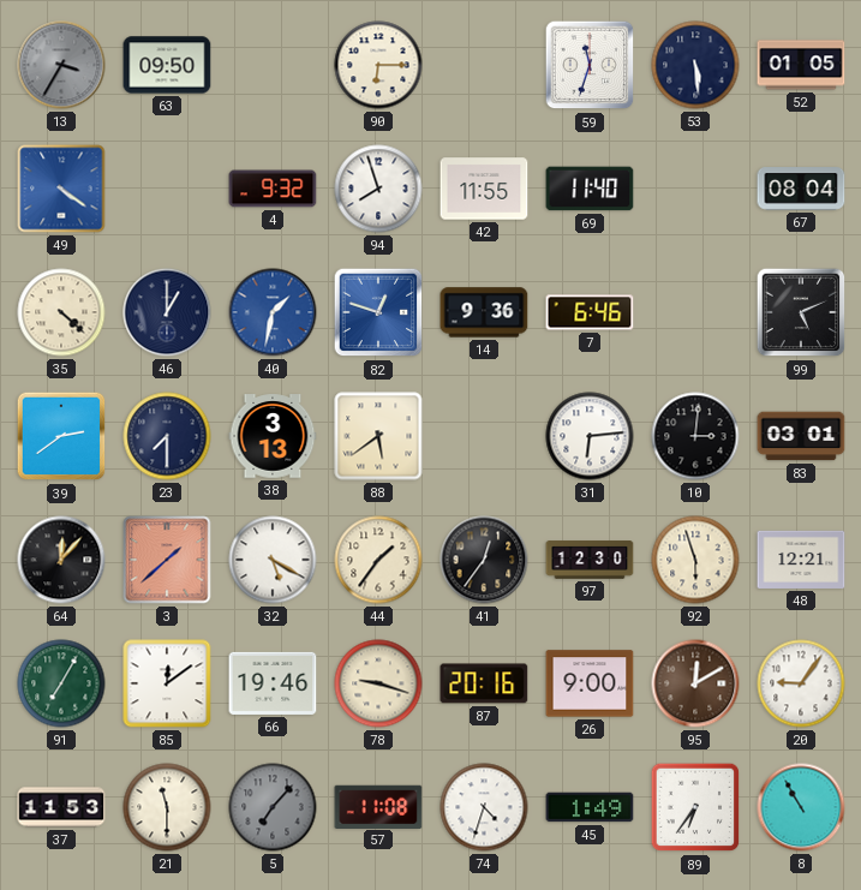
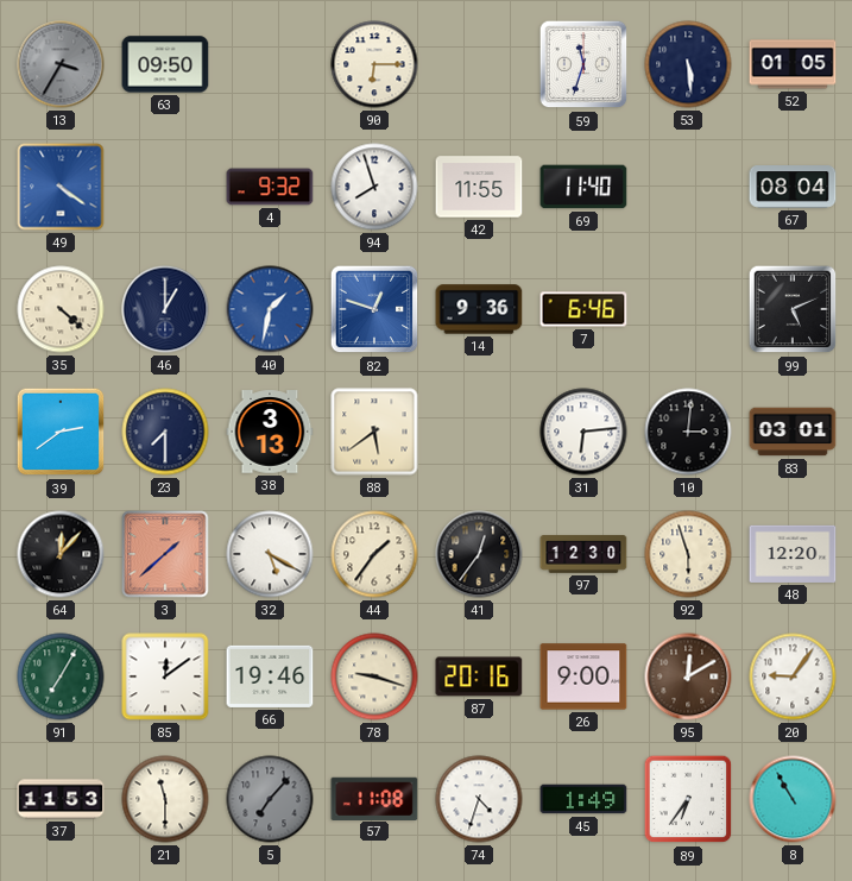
48: 12:21 -> 12:20
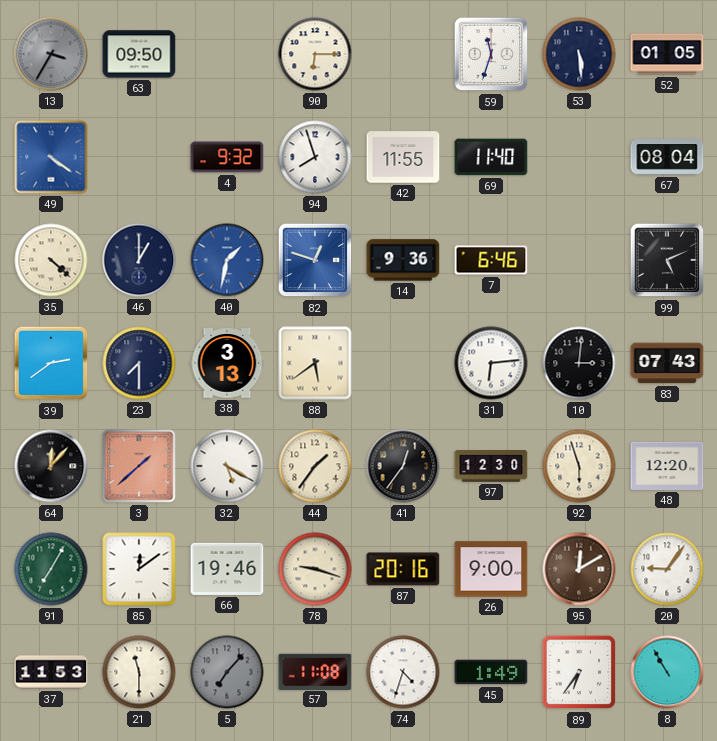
83: 03:01 -> 07:43
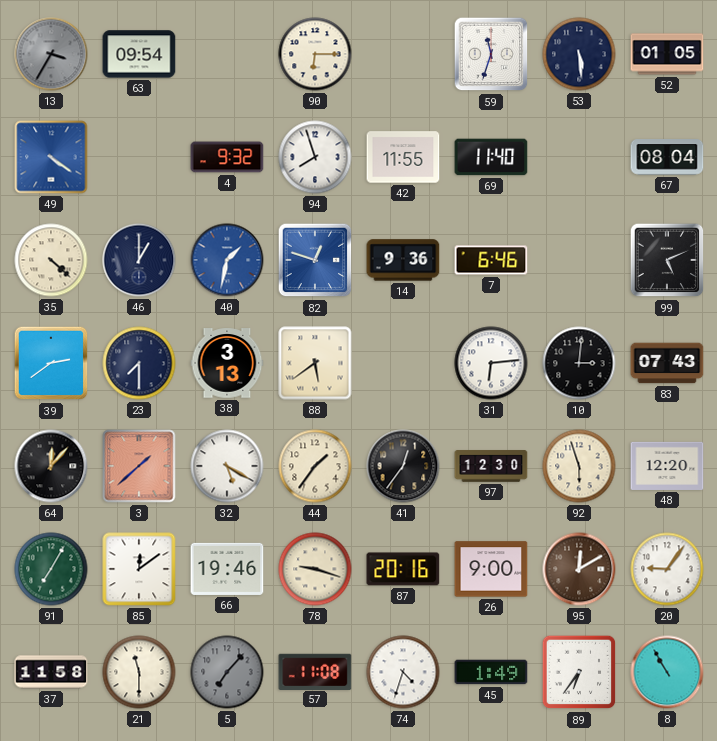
63: 09:50 -> 09:54
37: 11:53 -> 11:58
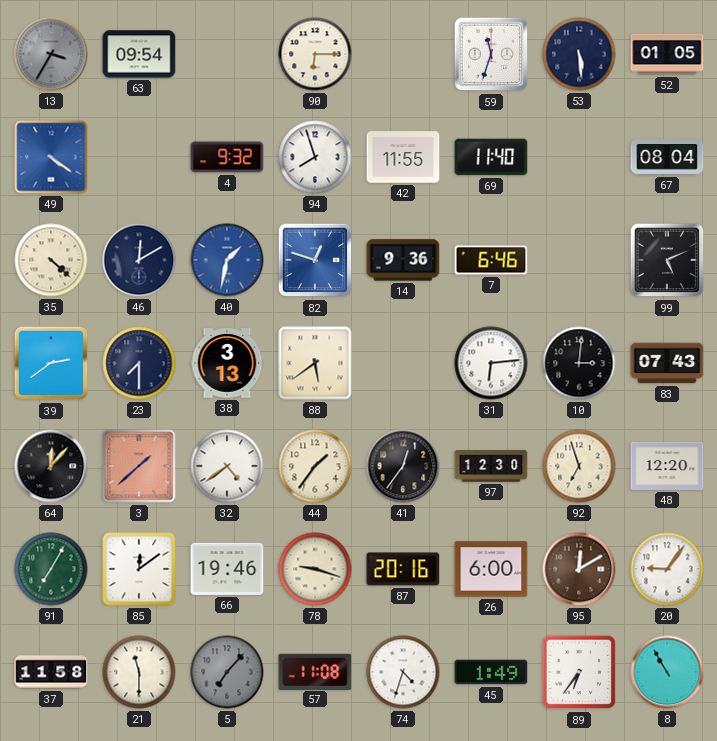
46: 1:00 -> 12:10
32: 5:20 -> 4:39
92: 5:57 -> 6:57
26: 9:00 -> 6:00
